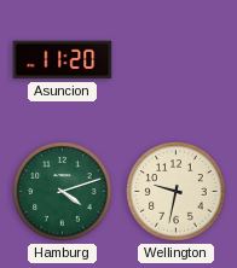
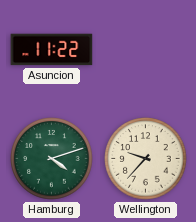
Asuncion: 11:20 -> 11:22
Wellington: 9:32 -> 9:37
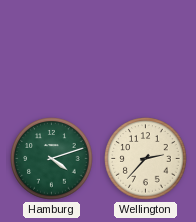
Asuncion: 11:22 -> none
Wellington: 9:37 -> 2:37
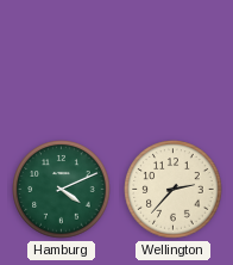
Hamburg: 4:12 -> 4:11
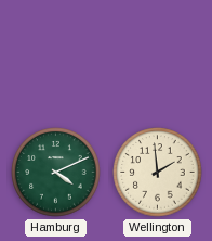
Wellington: 2:37 -> 1:59
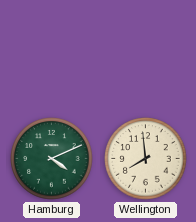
Wellington: 1:59 -> 7:59
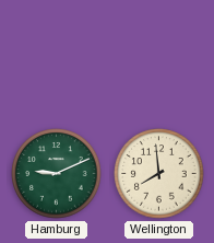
Hamburg: 4:11 -> 9:11
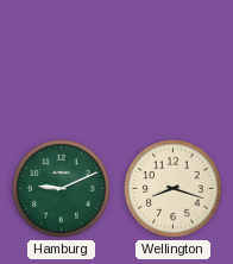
Wellington: 7:59 -> 8:18
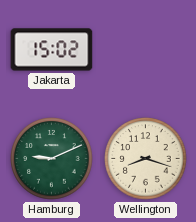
Jakarta: none -> 15:02
